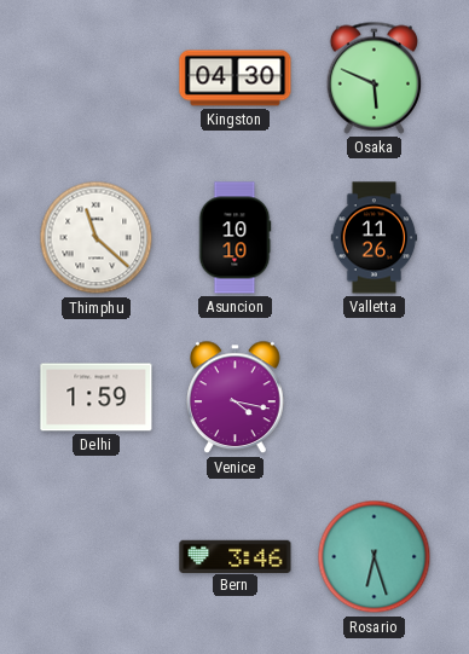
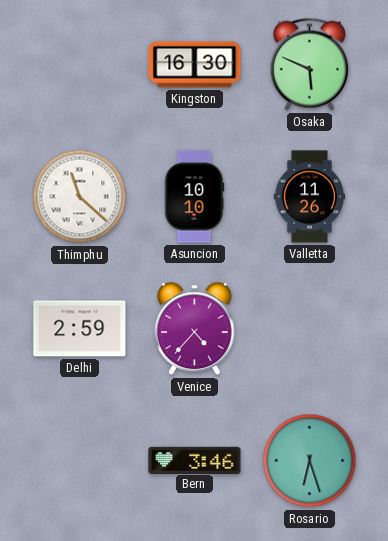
Kingston: 04:30 -> 16:30
Delhi: 1:59 -> 2:59
Venice: 4:17 -> 4:37
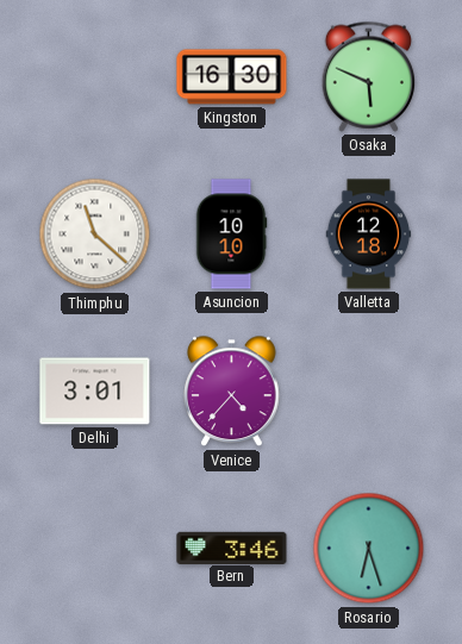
Valletta: 11:26 -> 12:18
Delhi: 2:59 -> 3:01
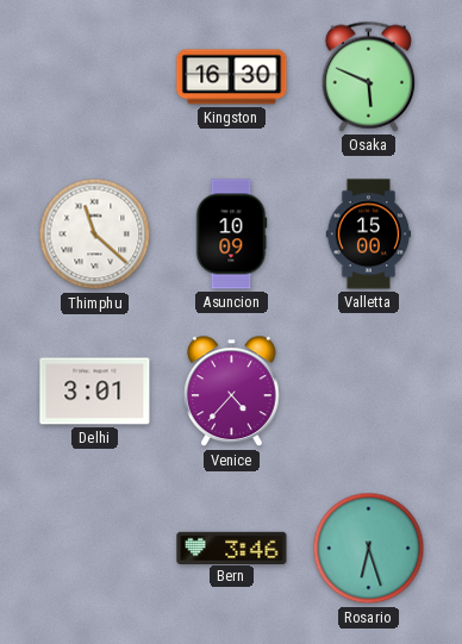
Asuncion: 10:10 -> 10:09
Valletta: 12:18 -> 15:00
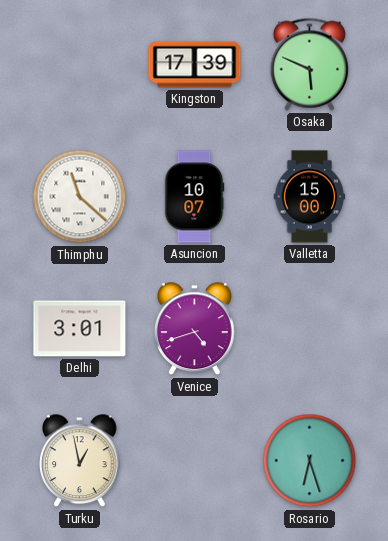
Kingston: 16:30 -> 17:39
Asuncion: 10:09 -> 10:07
Venice: 4:37 -> 4:42
Turku: none -> 12:58
Bern: 3:46 -> none
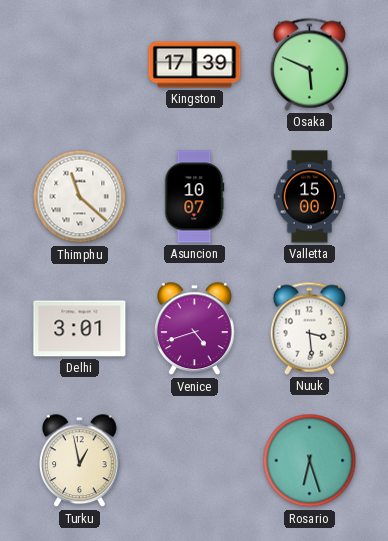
Nuuk: none -> 3:29
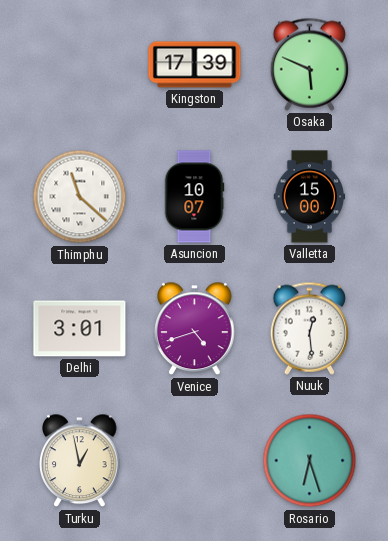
Nuuk: 3:29 -> 12:29
